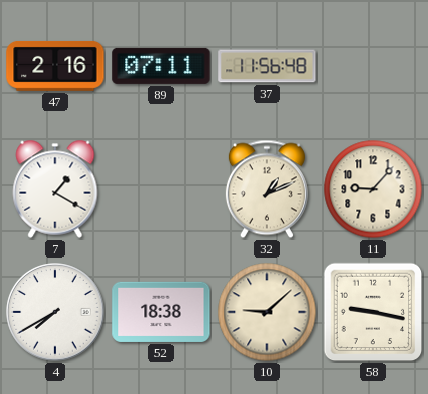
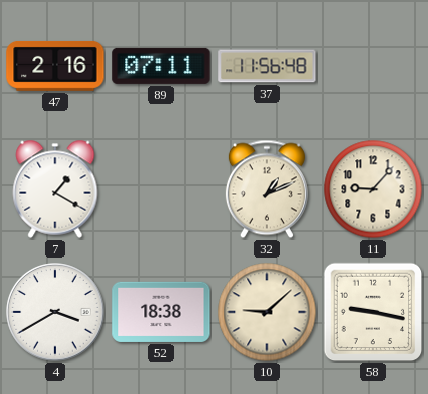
4: 7:40 -> 3:40
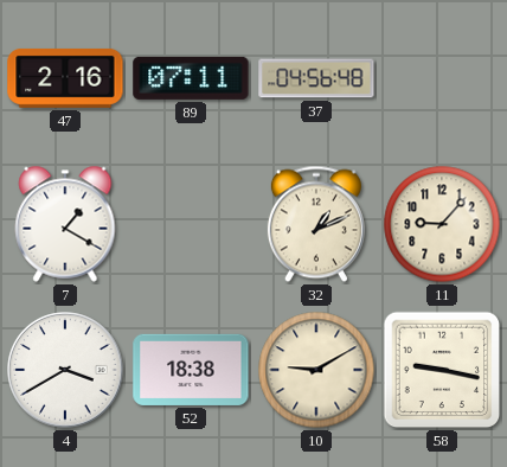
37: 11:56 -> 04:56
10: 9:08 -> 9:10
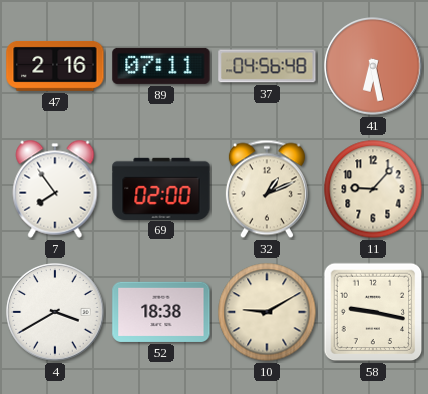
41: none -> 6:28
7: 1:20 -> 7:54
69: none -> 02:00
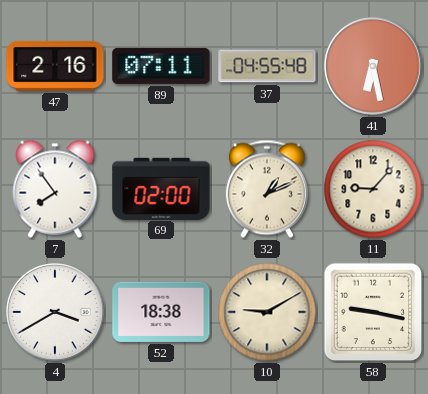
37: 04:56 -> 04:55
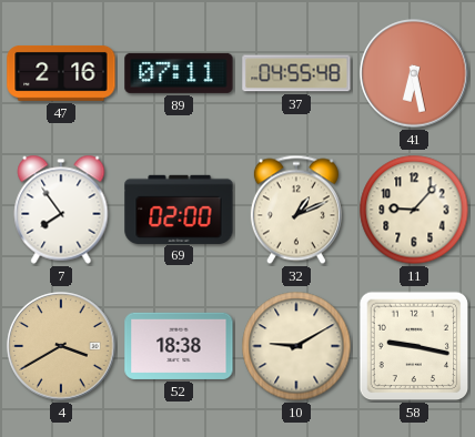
4 dial: white -> champagne
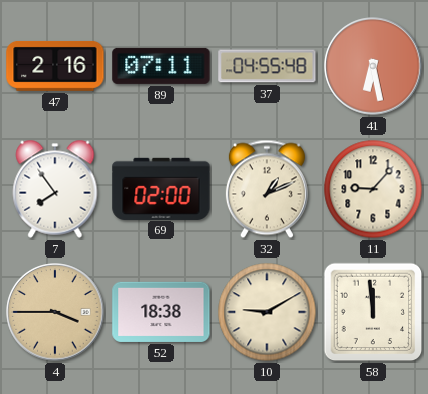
4: 3:40 -> 3:45
58: 9:17 -> 11:59
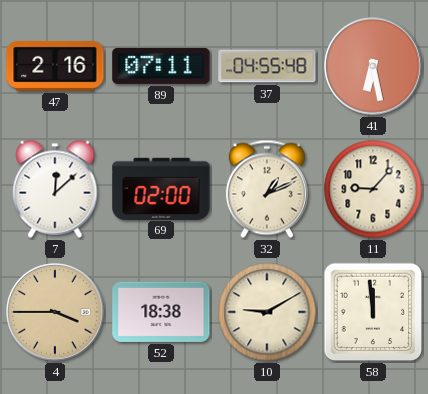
7: 7:54 -> 12:08
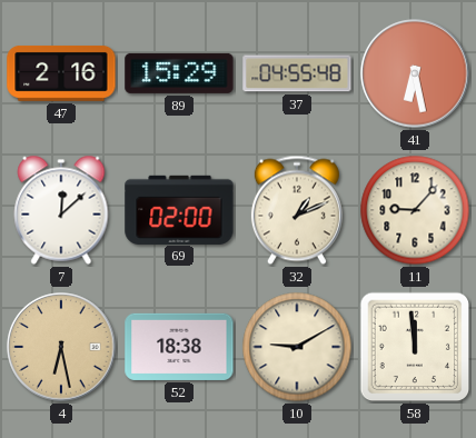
89: 07:11 -> 15:29
4: 3:45 -> 6:28
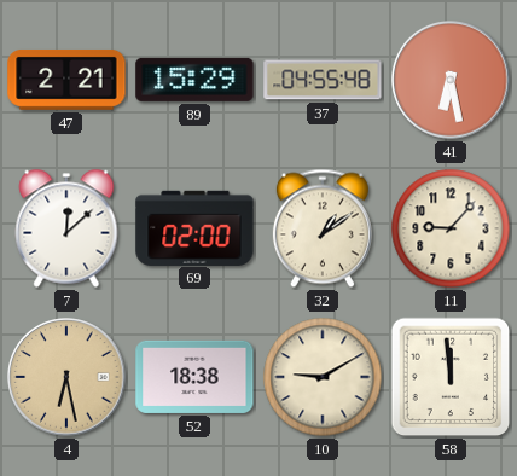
47: 2:16 -> 2:21
32: 1:11 -> 1:09
